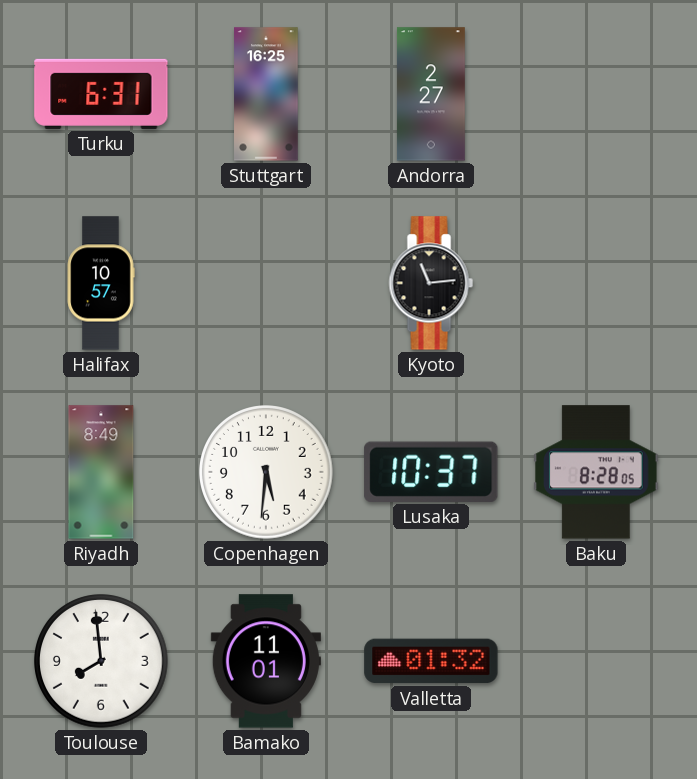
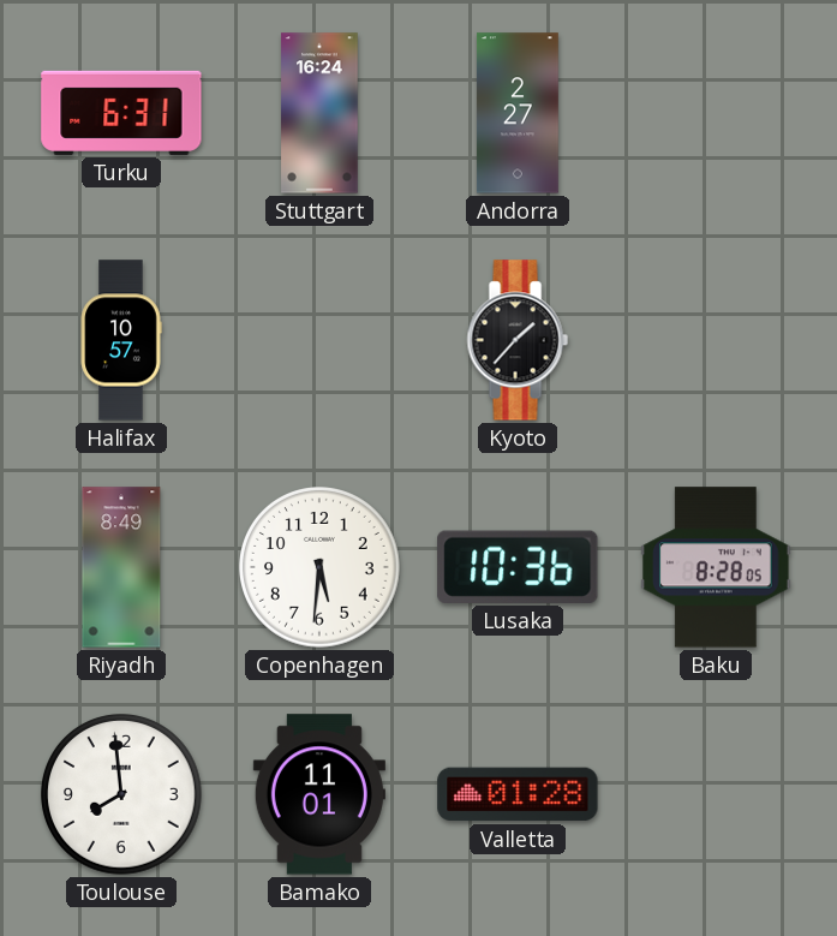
Stuttgart: 16:25 -> 16:24
Kyoto: 11:14 -> 1:37
Lusaka: 10:37 -> 10:36
Valletta: 01:32 -> 01:28
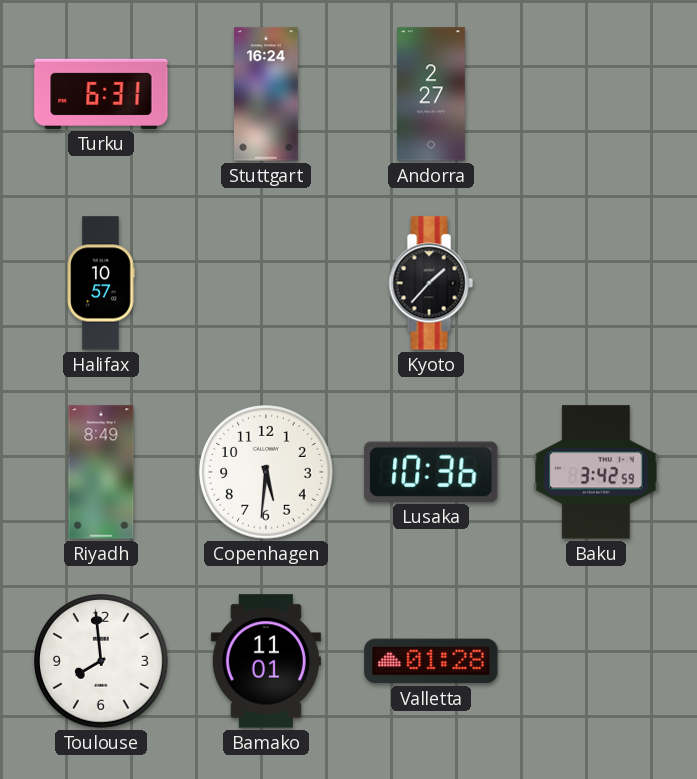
Baku: 8:28 -> 3:42
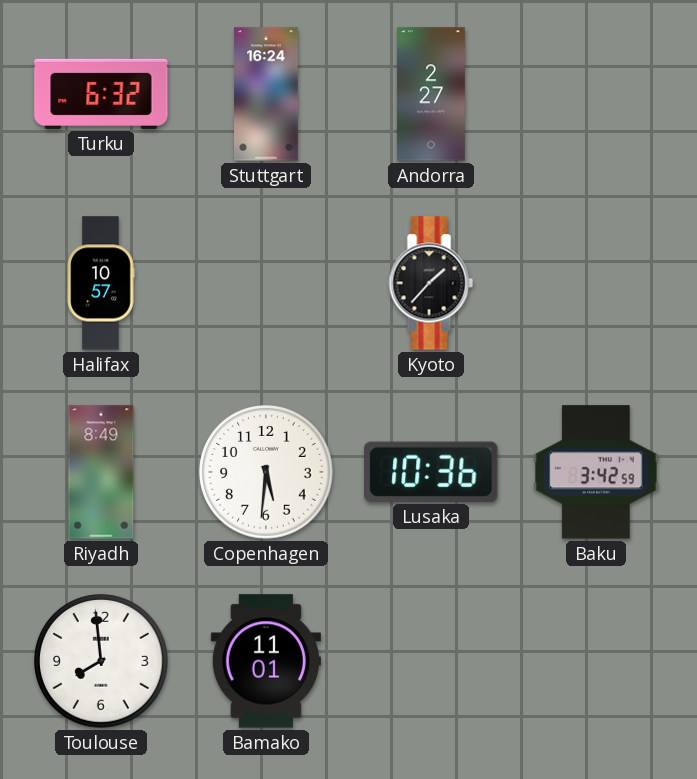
Turku: 6:31 -> 6:32
Valletta: 01:28 -> none
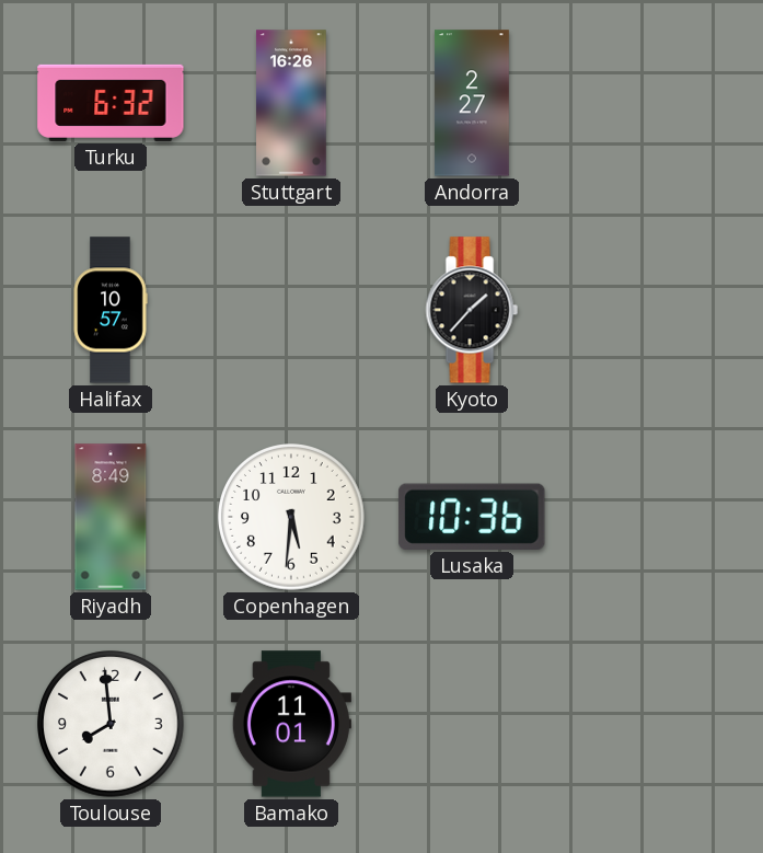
Stuttgart: 16:24 -> 16:26
Baku: 3:42 -> none
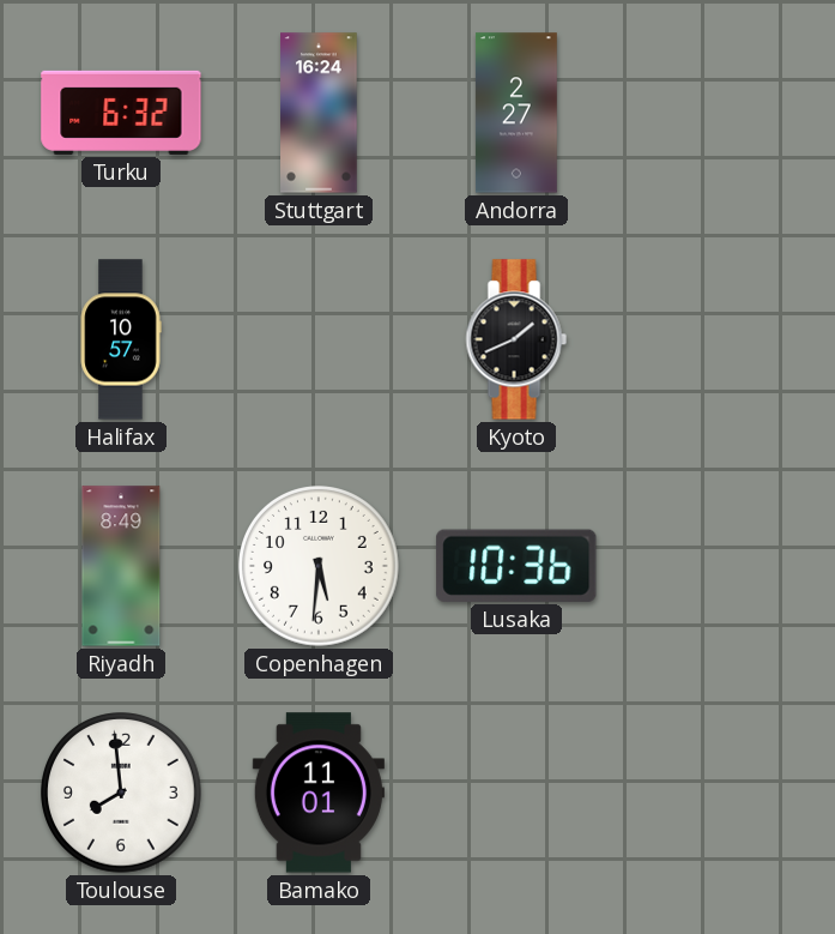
Stuttgart: 16:26 -> 16:24
Kyoto: 1:37 -> 1:41
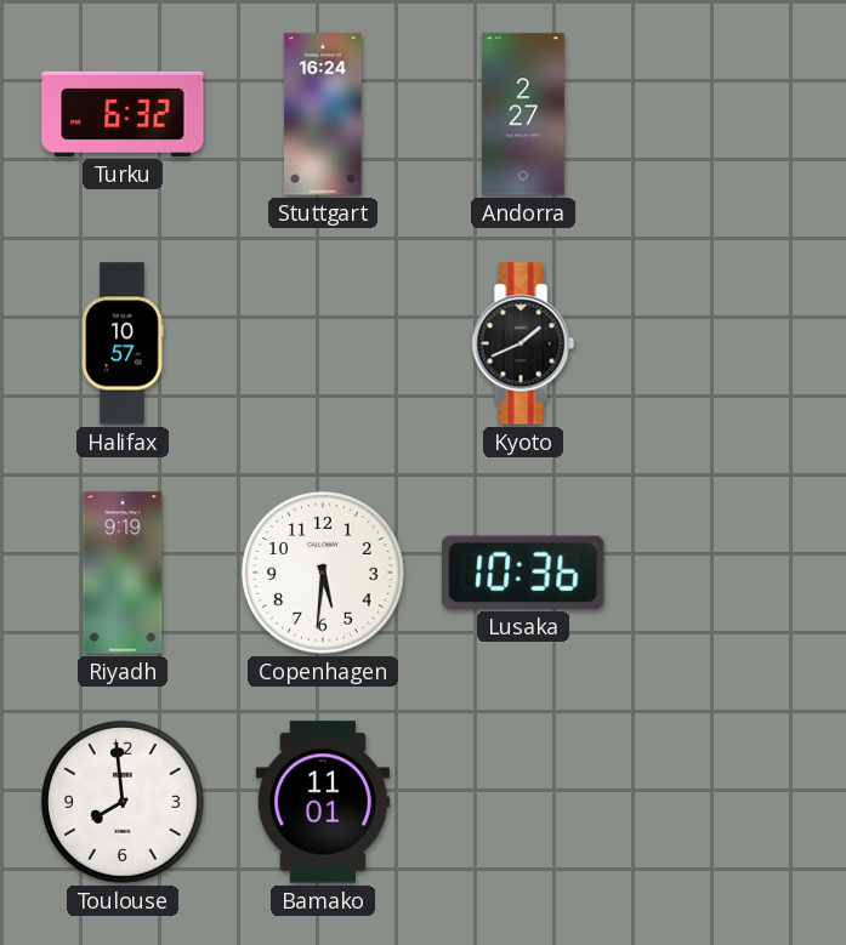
Riyadh: 8:49 -> 9:19
